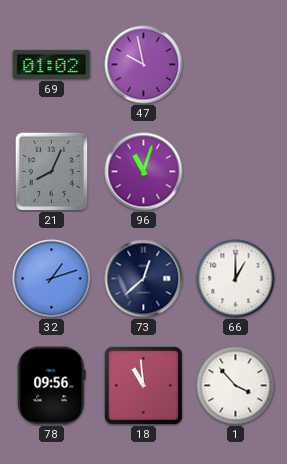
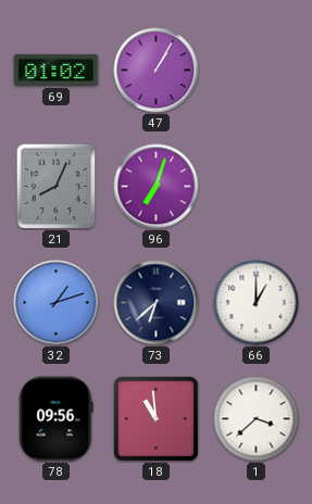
47: 9:58 -> 1:05
96: 11:03 -> 7:03
73: 12:38 -> 6:38
1: 3:53 -> 3:38
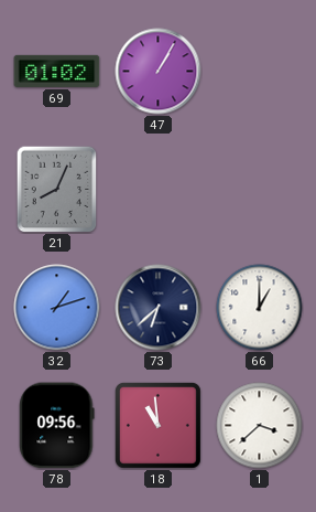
96: 7:03 -> none
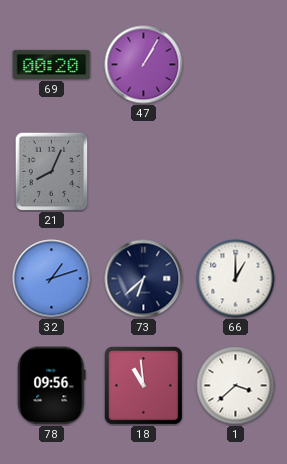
69: 01:02 -> 00:20
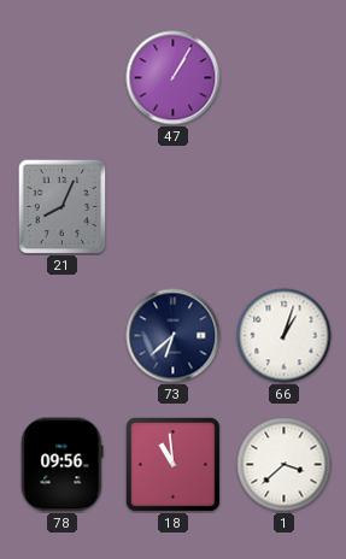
69: 00:20 -> none
32: 1:12 -> none
66: 1:00 -> 1:03
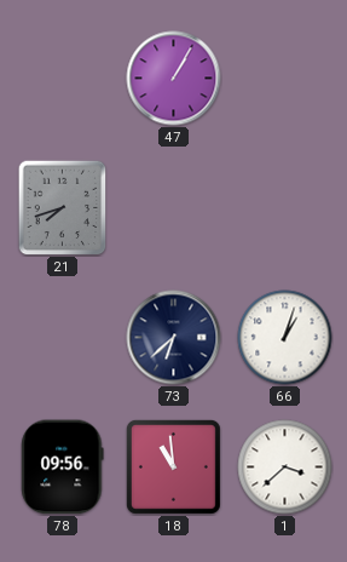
21: 8:04 -> 7:42
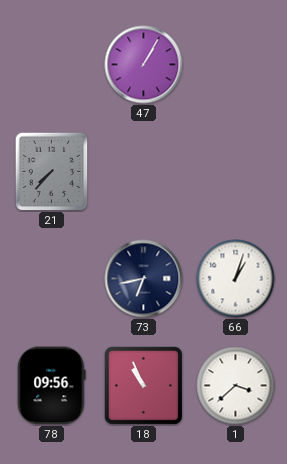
21: 7:42 -> 7:37
73: 6:38 -> 6:43
18: 10:59 -> 10:56
